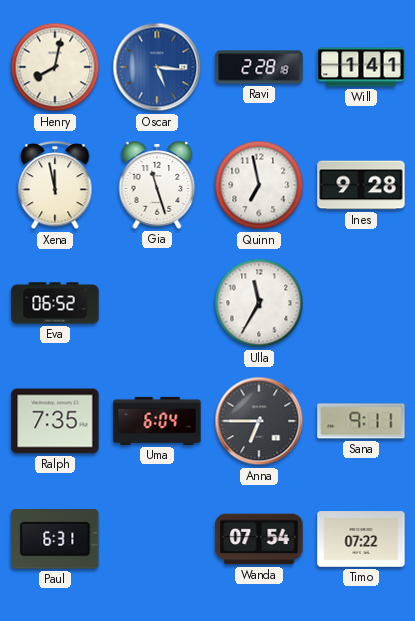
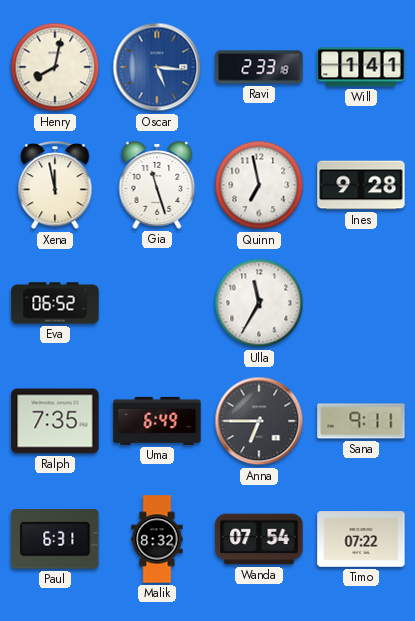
Ravi: 2:28 -> 2:33
Uma: 6:04 -> 6:49
Malik: none -> 8:32
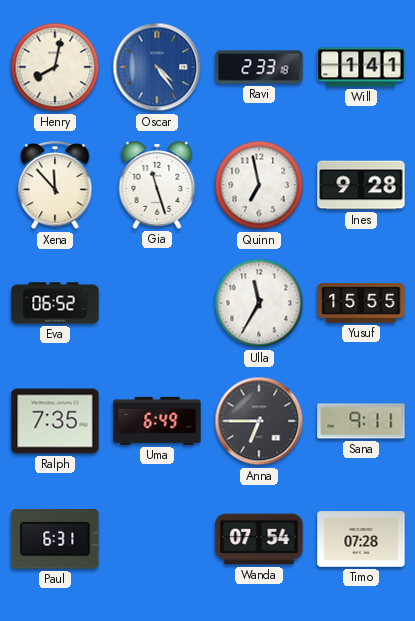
Oscar: 5:16 -> 4:24
Xena: 11:58 -> 11:53
Yusuf: none -> 15:55
Malik: 8:32 -> none
Timo: 07:22 -> 07:28
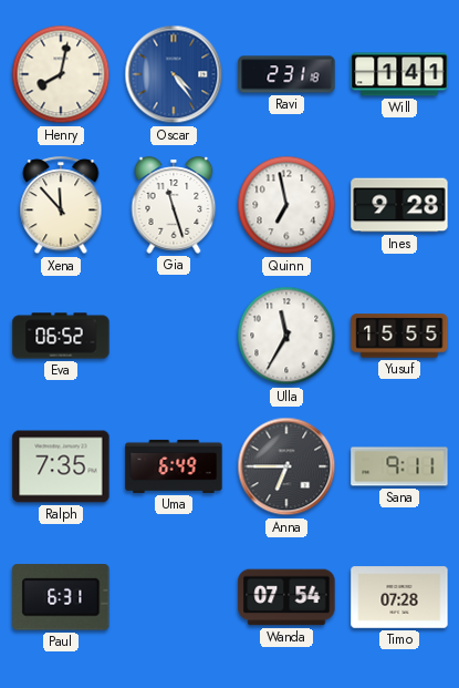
Ravi: 2:33 -> 2:31
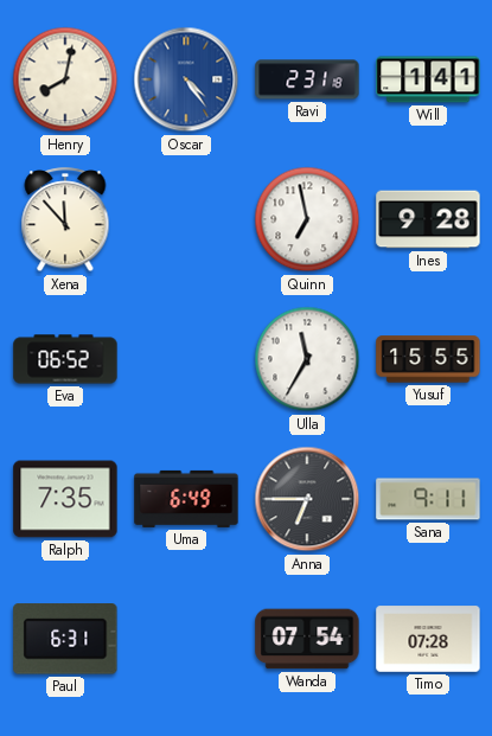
Gia: 11:27 -> none
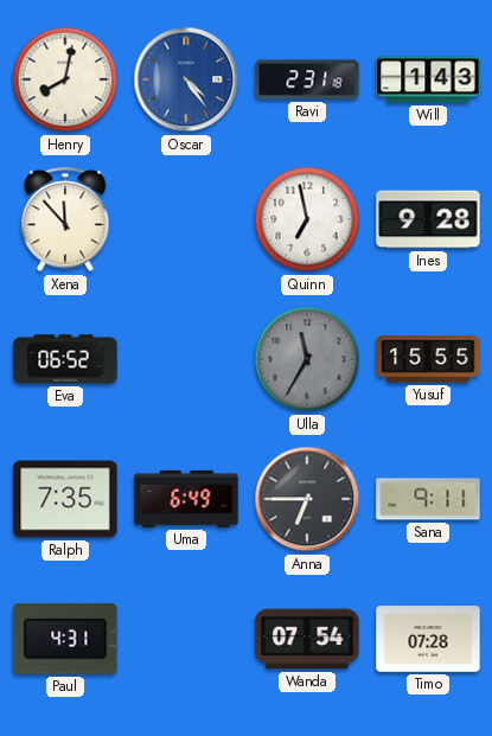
Will: 1:41 -> 1:43
Ulla dial: white -> grey
Paul: 6:31 -> 4:31
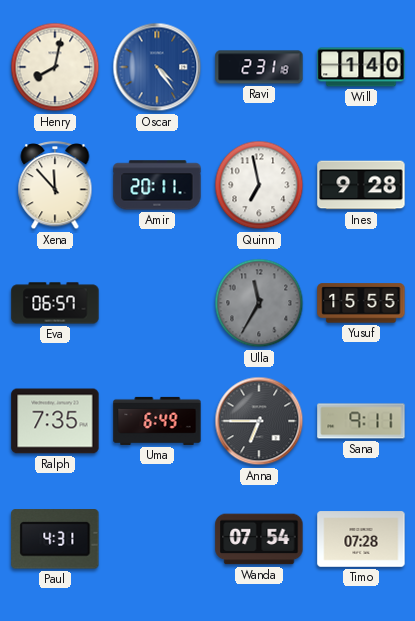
Will: 1:43 -> 1:40
Amir: none -> 20:11
Eva: 06:52 -> 06:57
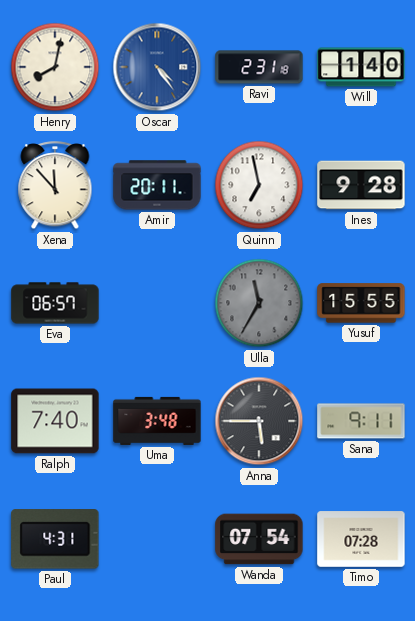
Ralph: 7:35 -> 7:40
Uma: 6:49 -> 3:48
Anna: 6:45 -> 5:45
